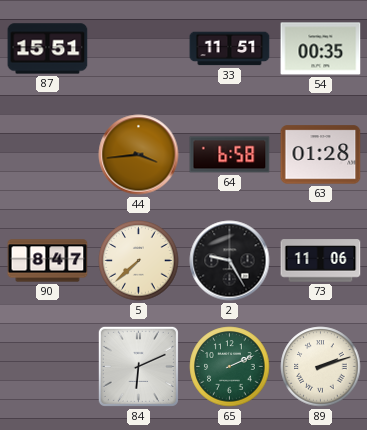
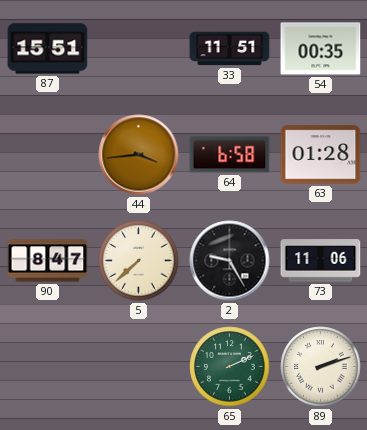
84: 6:11 -> none
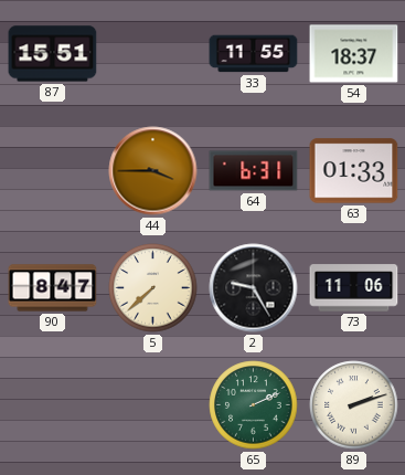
33: 11:51 -> 11:55
54: 00:35 -> 18:37
44: 3:44 -> 3:45
64: 6:58 -> 6:31
63: 01:28 -> 01:33
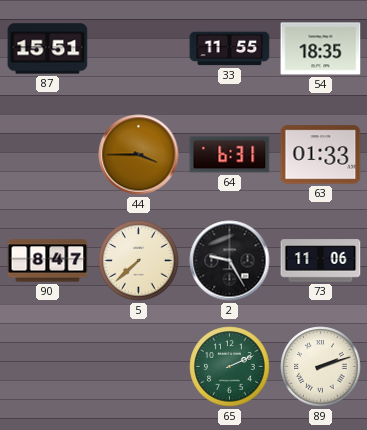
54: 18:37 -> 18:35
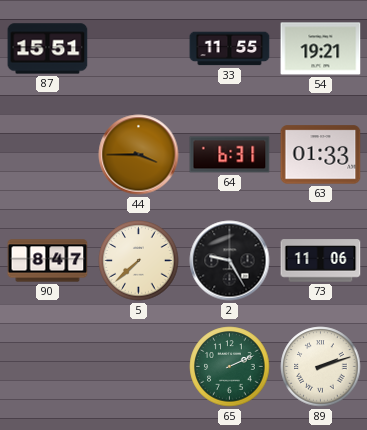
54: 18:35 -> 19:21
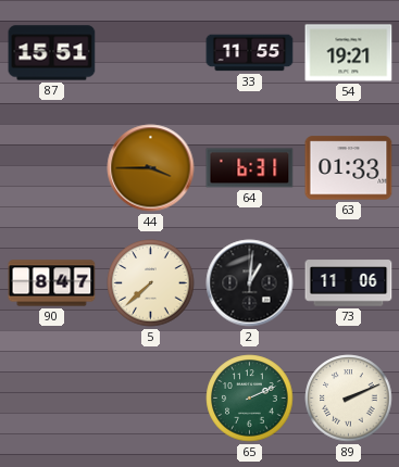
2: 9:25 -> 1:01
89: 2:12 -> 2:11
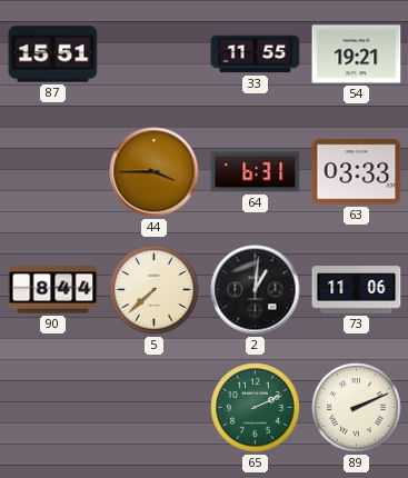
63: 01:33 -> 03:33
90: 8:47 -> 8:44
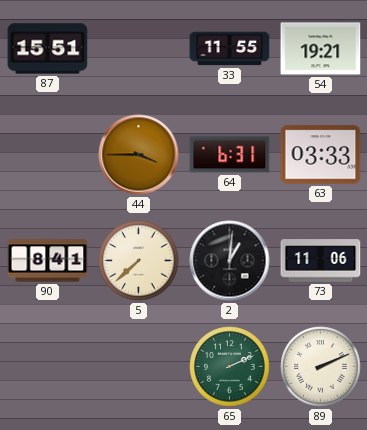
90: 8:44 -> 8:41
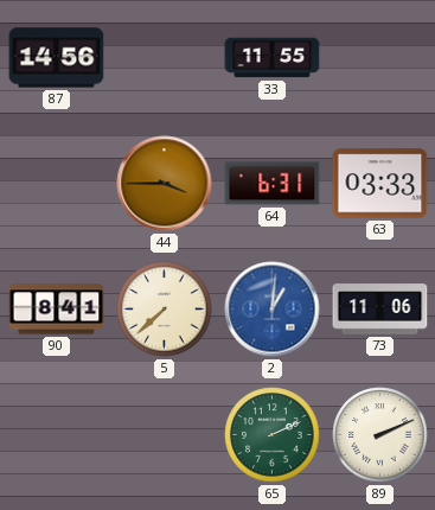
87: 15:51 -> 14:56
54: 19:21 -> none
2 dial: black -> blue
